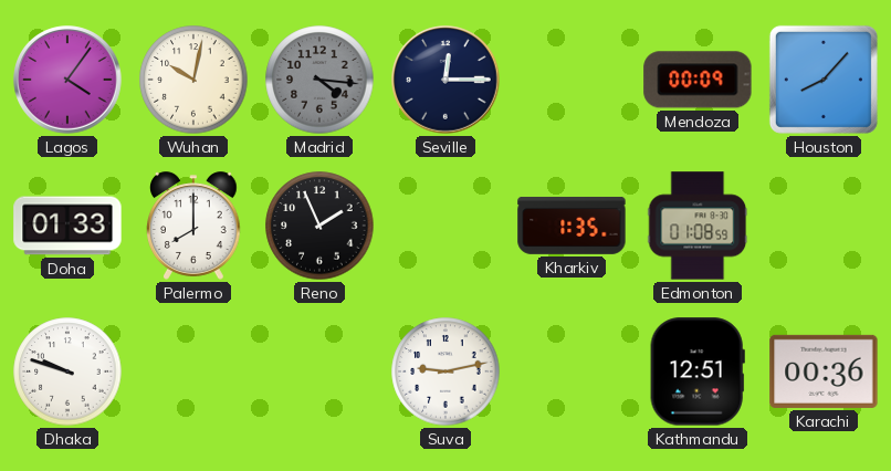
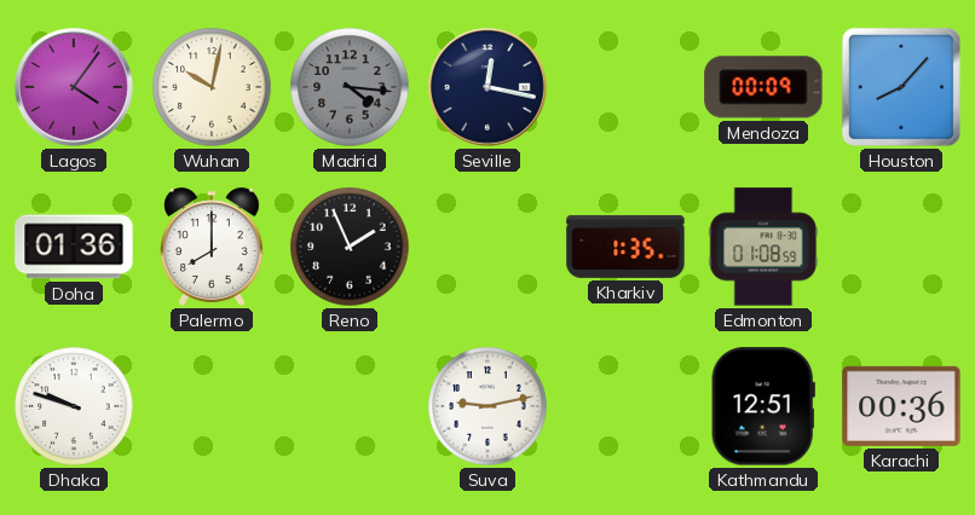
Seville: 12:15 -> 12:17
Doha: 01:33 -> 01:36
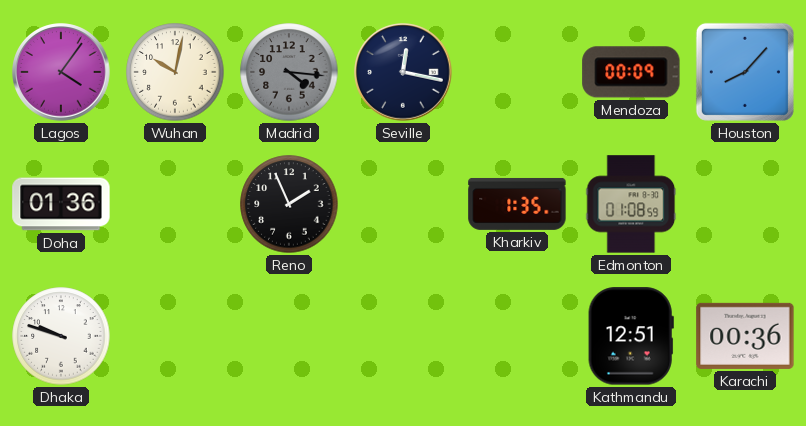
Palermo: 8:00 -> none
Suva: 9:13 -> none
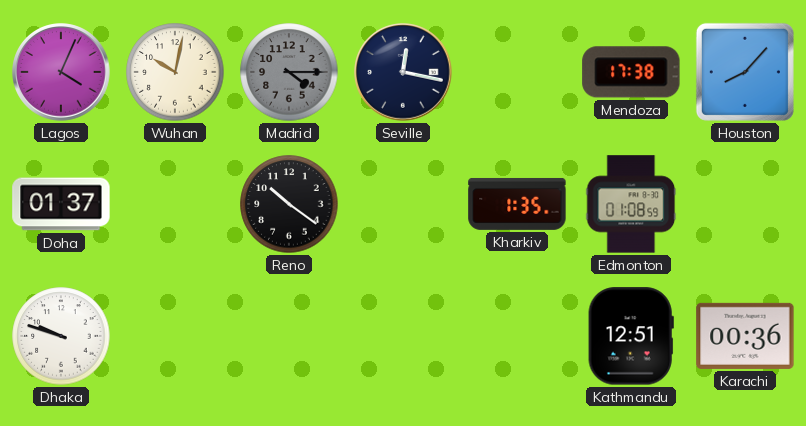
Lagos: 4:06 -> 4:04
Madrid: 4:16 -> 4:15
Mendoza: 00:09 -> 17:38
Doha: 01:36 -> 01:37
Reno: 1:56 -> 10:21
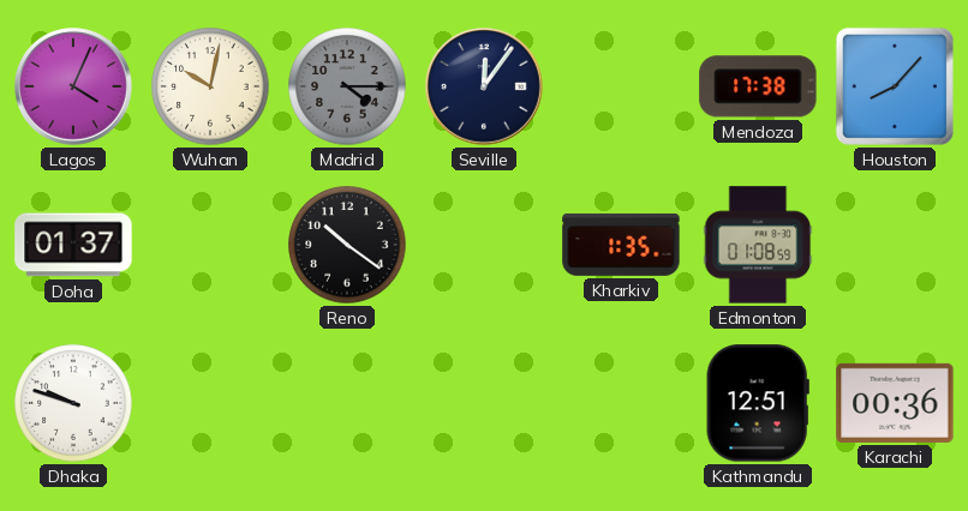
Seville: 12:17 -> 12:06
